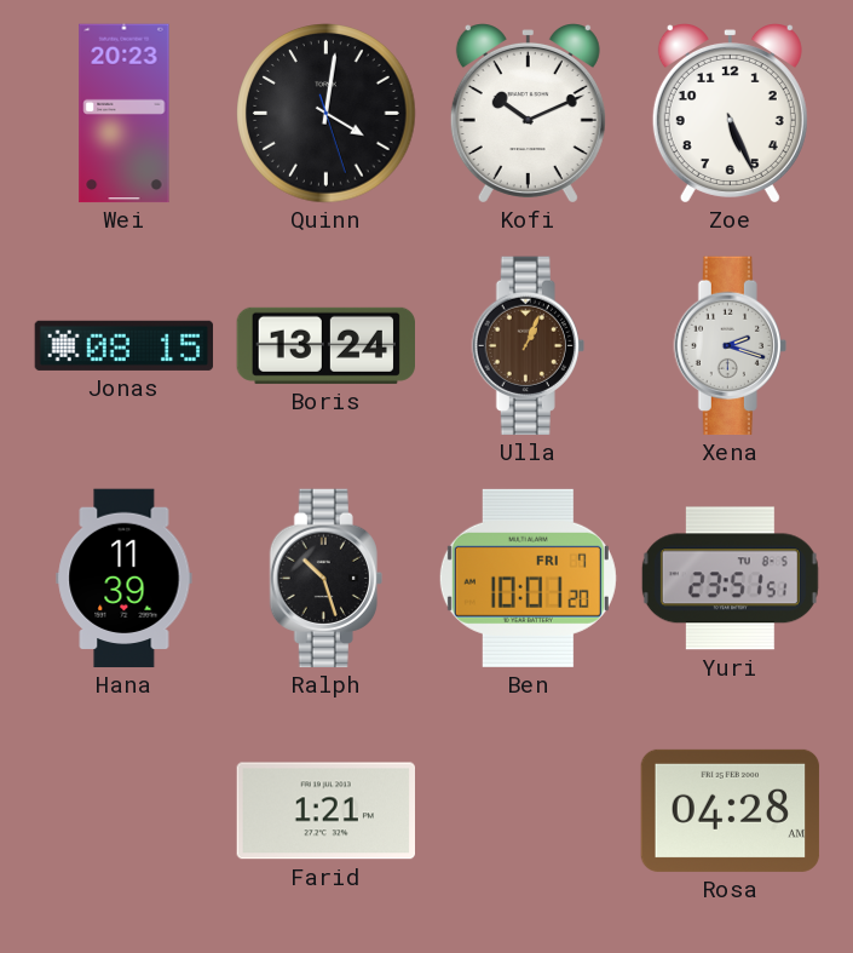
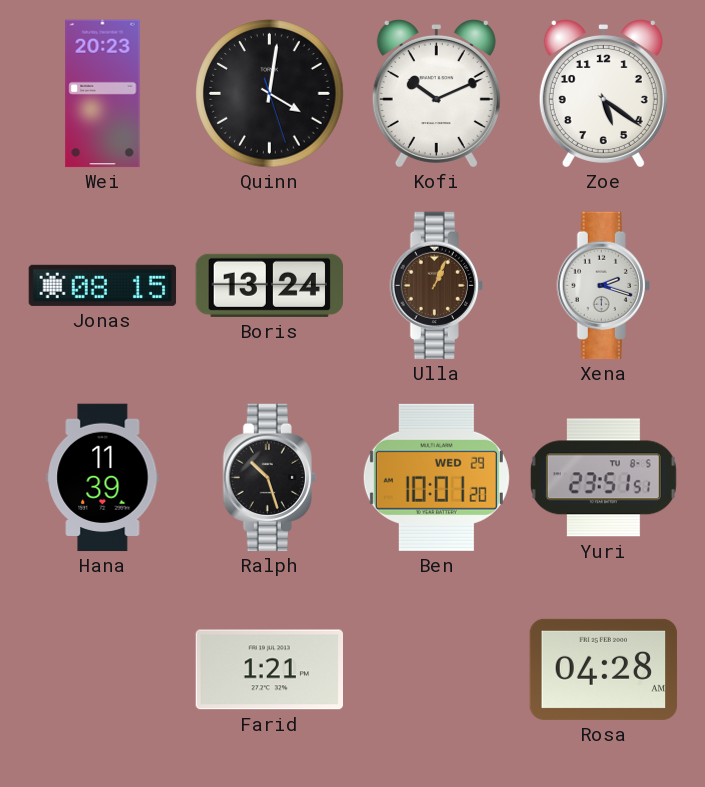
Zoe: 5:26 -> 5:21
Ben date: FRI 7 -> WED 29
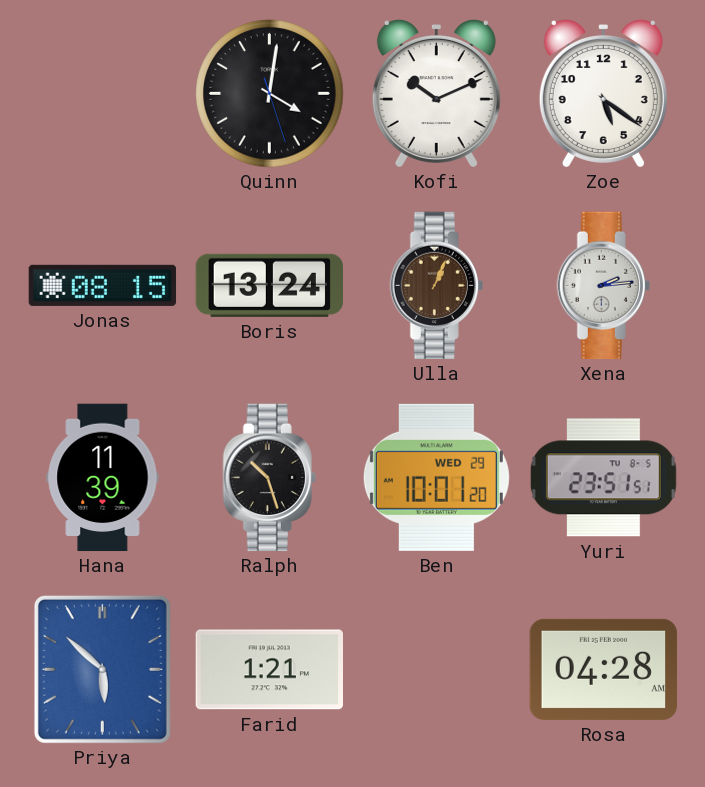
Wei: 20:23 -> none
Xena: 2:18 -> 2:14
Priya: none -> 5:52
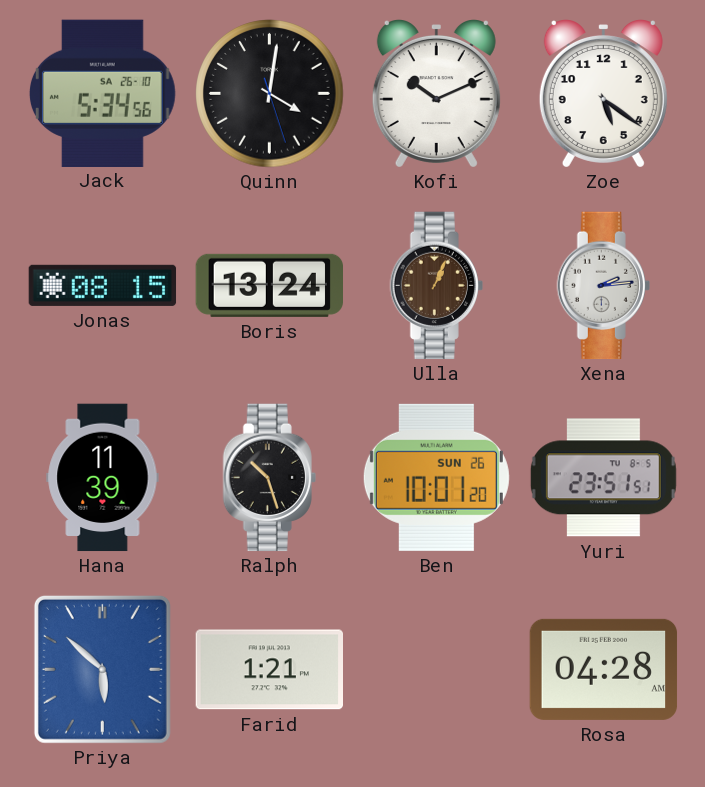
Jack: none -> 5:34
Ben date: WED 29 -> SUN 26
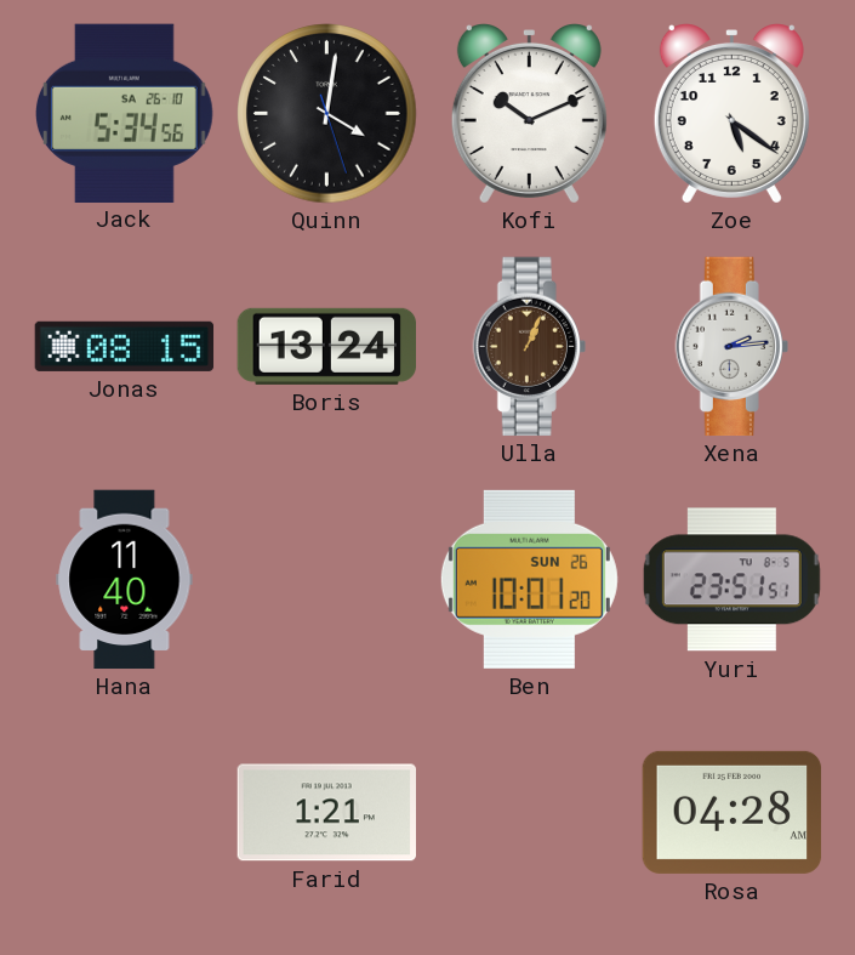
Hana: 11:39 -> 11:40
Ralph: 10:27 -> none
Priya: 5:52 -> none
